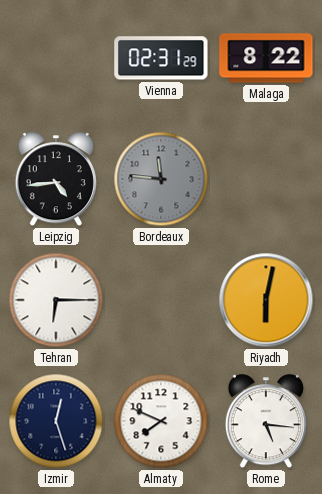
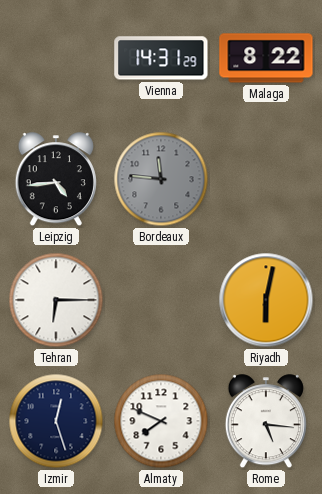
Vienna: 02:31 -> 14:31
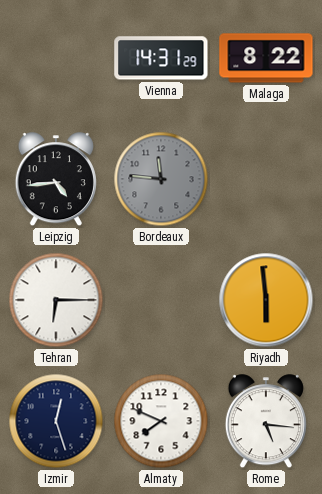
Riyadh: 6:02 -> 5:59
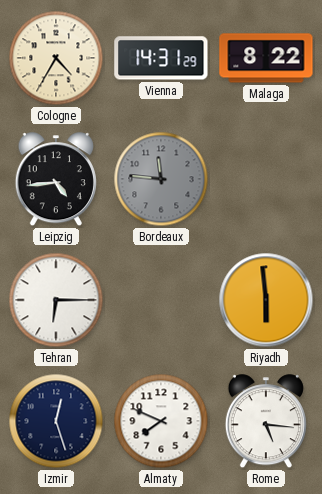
Cologne: none -> 4:35
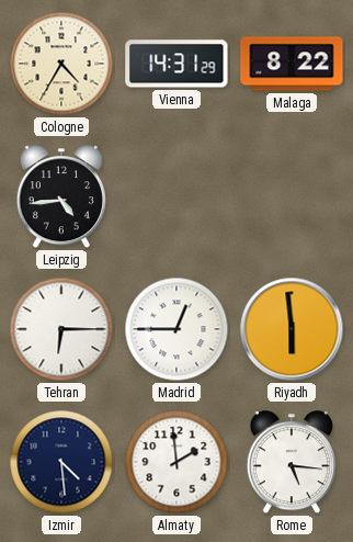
Bordeaux: 11:46 -> none
Madrid: none -> 12:45
Izmir: 12:27 -> 4:29
Almaty: 7:49 -> 1:59
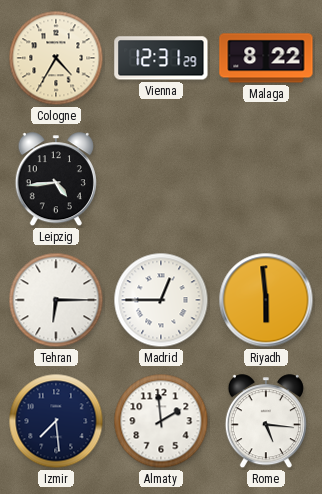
Vienna: 14:31 -> 12:31
Izmir: 4:29 -> 7:29
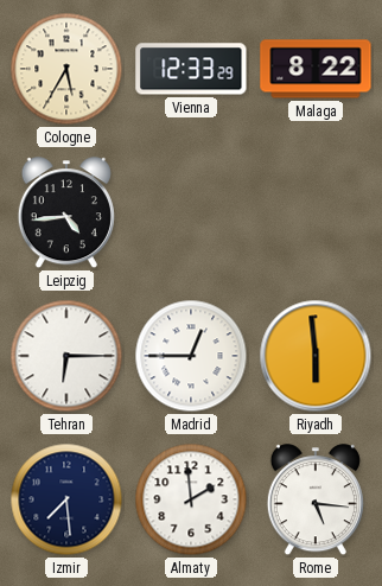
Cologne: 4:35 -> 5:35
Vienna: 12:31 -> 12:33
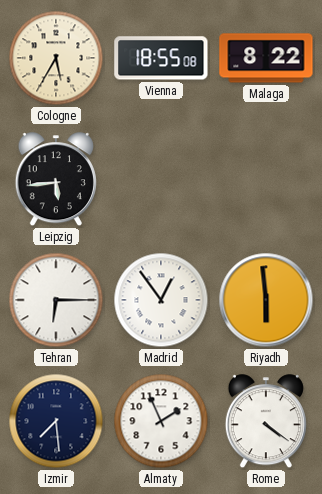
Vienna: 12:33 -> 18:55
Leipzig: 4:44 -> 5:44
Madrid: 12:45 -> 12:54
Almaty: 1:59 -> 1:56
Rome: 5:16 -> 4:21
